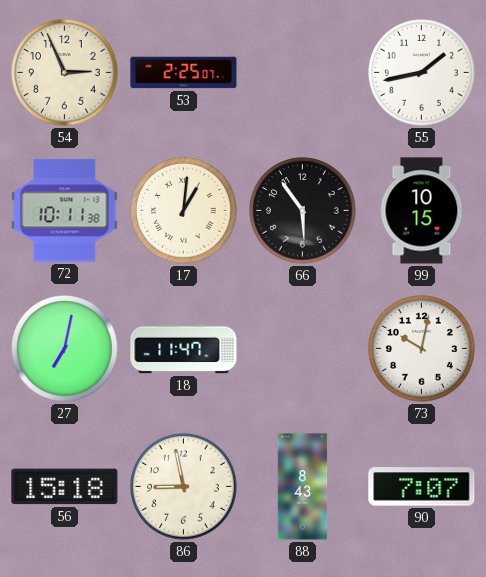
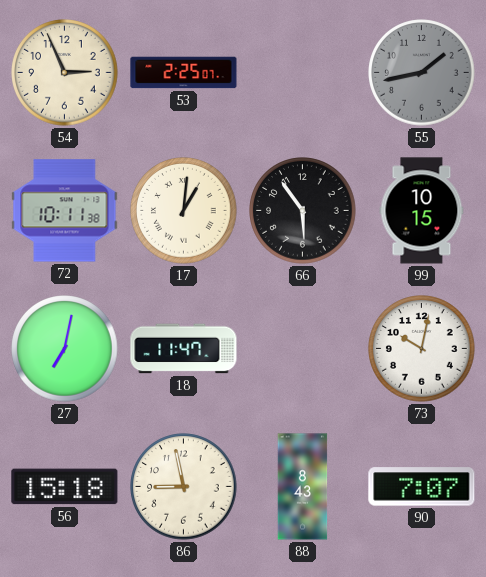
55 dial: white -> grey
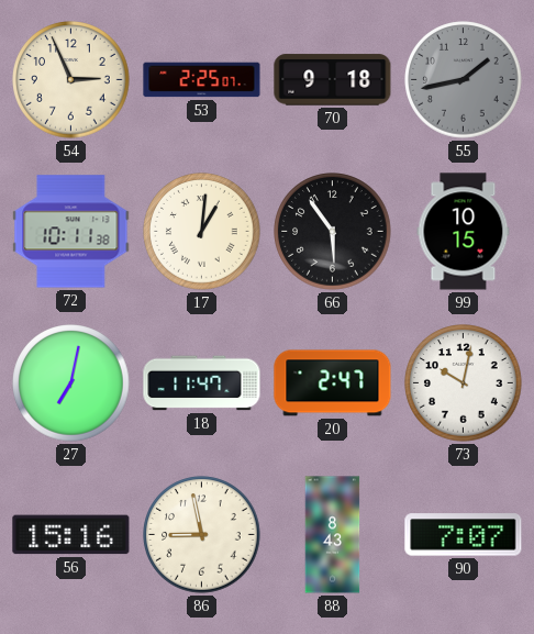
70: none -> 9:18
20: none -> 2:47
56: 15:18 -> 15:16
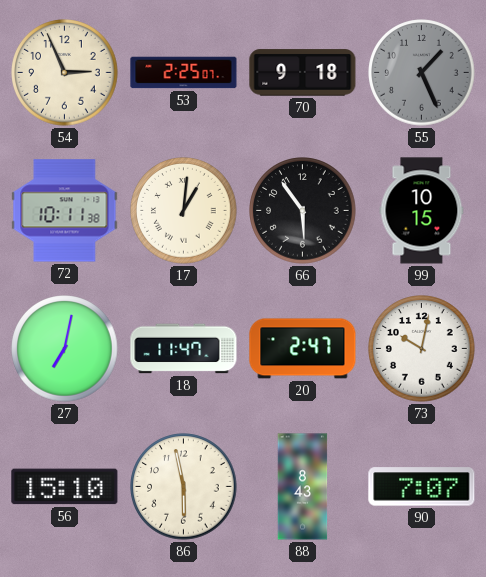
55: 1:43 -> 1:26
56: 15:16 -> 15:10
86: 8:58 -> 5:58
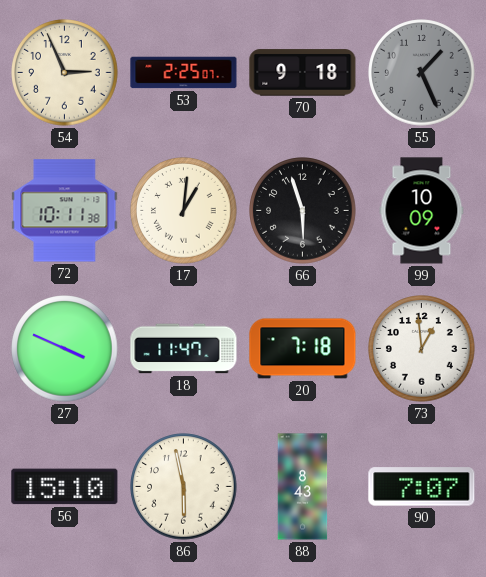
66: 5:54 -> 5:57
99: 10:15 -> 10:09
27: 7:02 -> 3:49
20: 2:47 -> 7:18
73: 10:02 -> 12:59
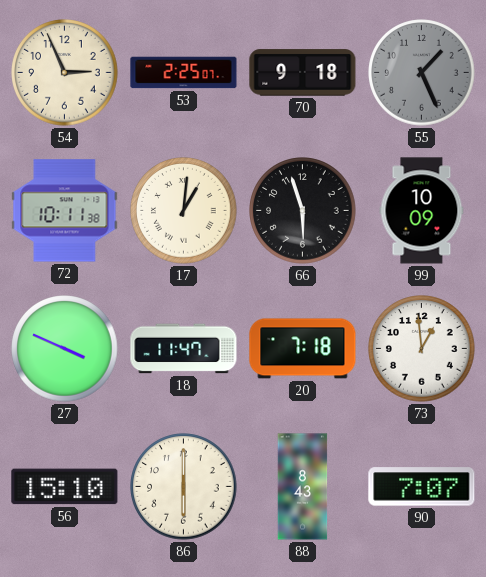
86: 5:58 -> 6:00
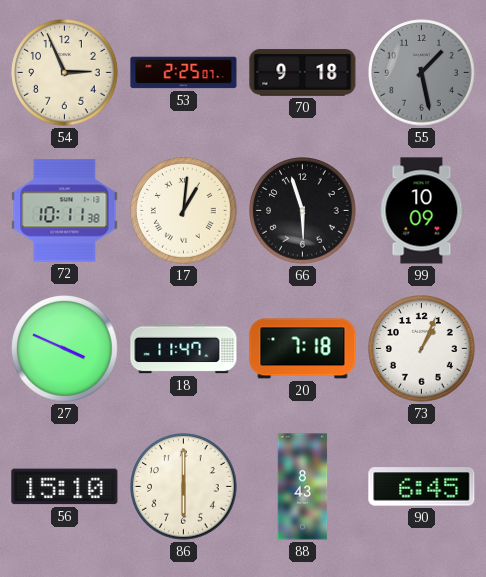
55: 1:26 -> 1:28
73: 12:59 -> 1:04
90: 7:07 -> 6:45
